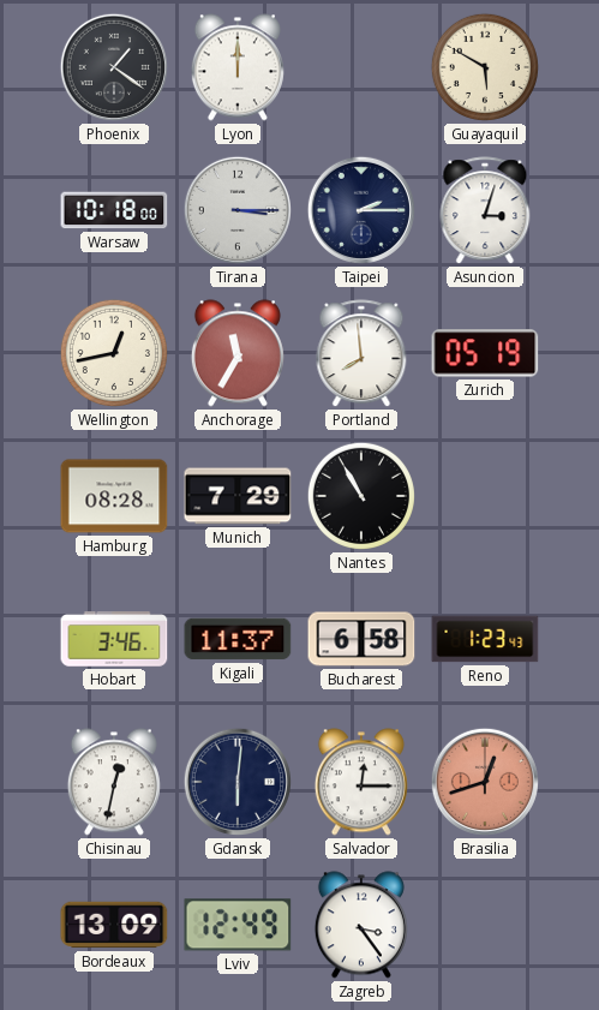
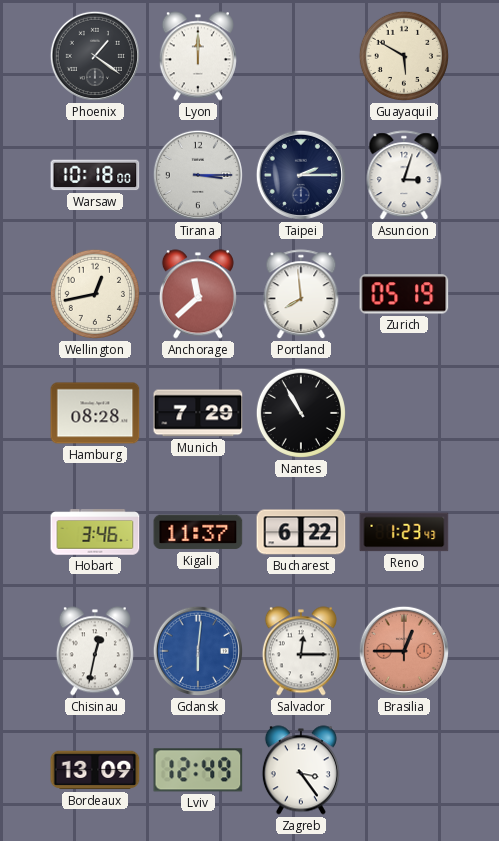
Anchorage: 11:35 -> 11:38
Bucharest: 6:58 -> 6:22
Gdansk dial: navy -> blue
Brasilia: 12:42 -> 12:45
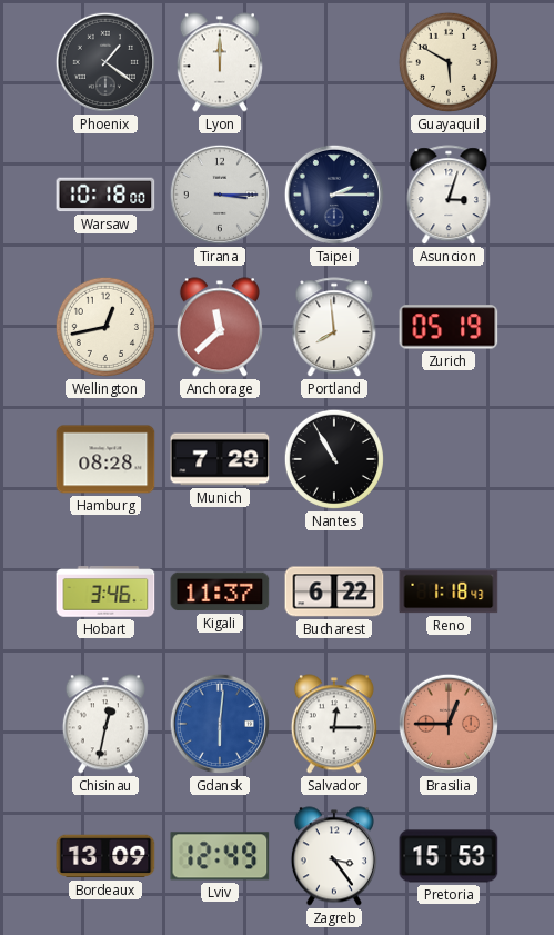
Reno: 1:23 -> 1:18
Pretoria: none -> 15:53
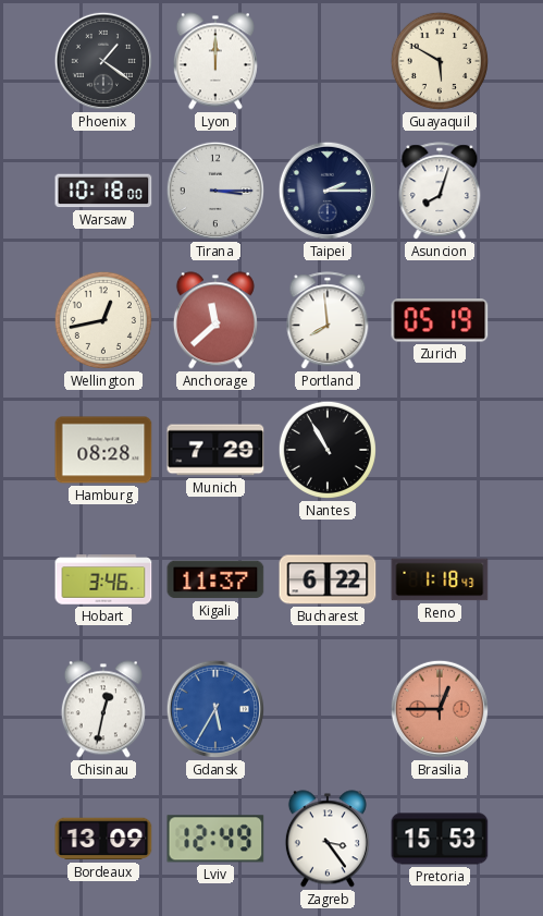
Asuncion: 3:03 -> 8:03
Gdansk: 6:01 -> 5:35
Salvador: 12:15 -> none
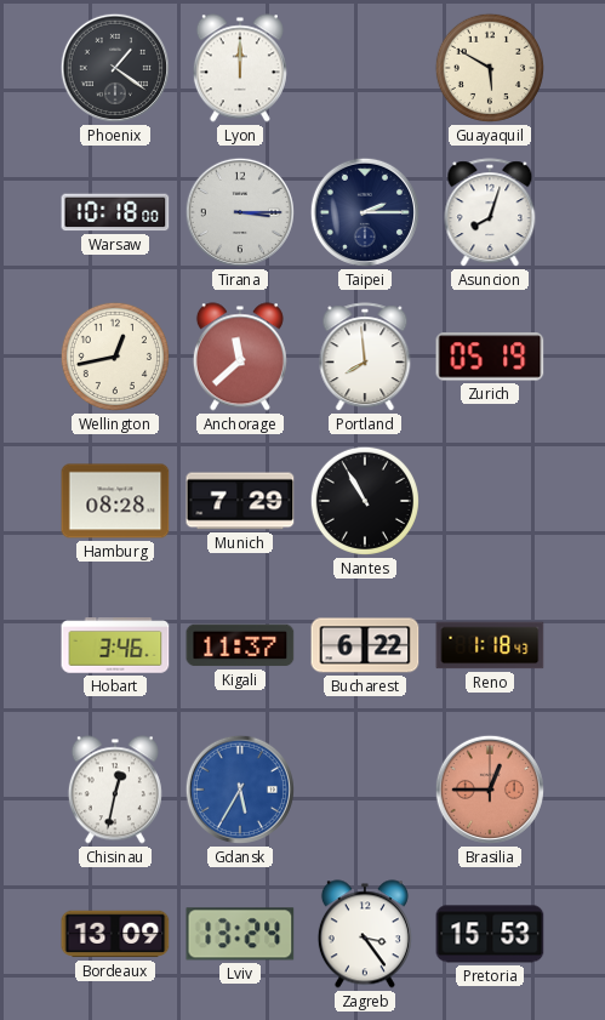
Lviv: 12:49 -> 13:24
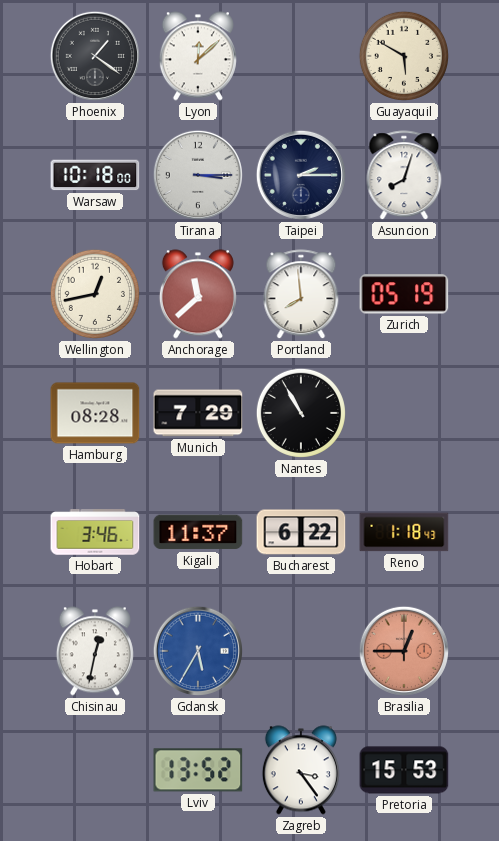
Lyon: 12:00 -> 12:08
Bordeaux: 13:09 -> none
Lviv: 13:24 -> 13:52
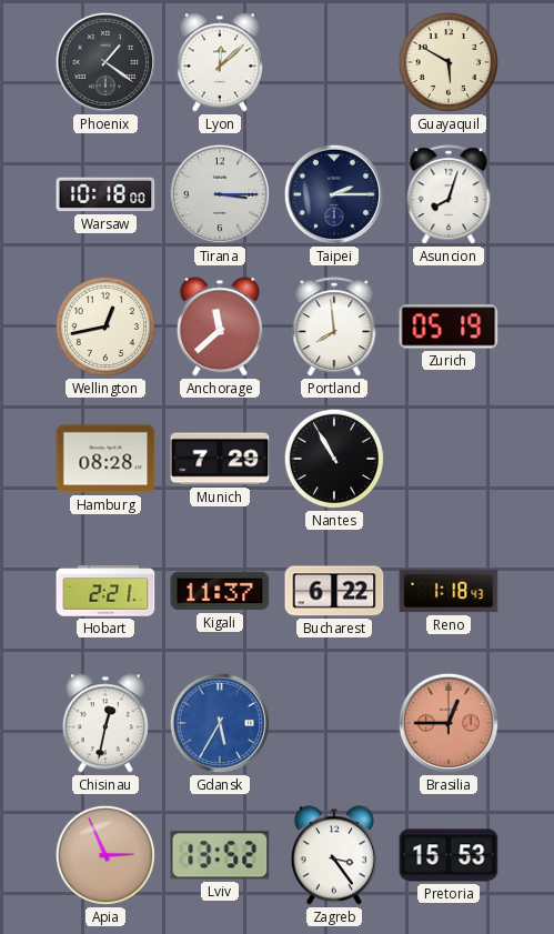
Hobart: 3:46 -> 2:21
Apia: none -> 2:56
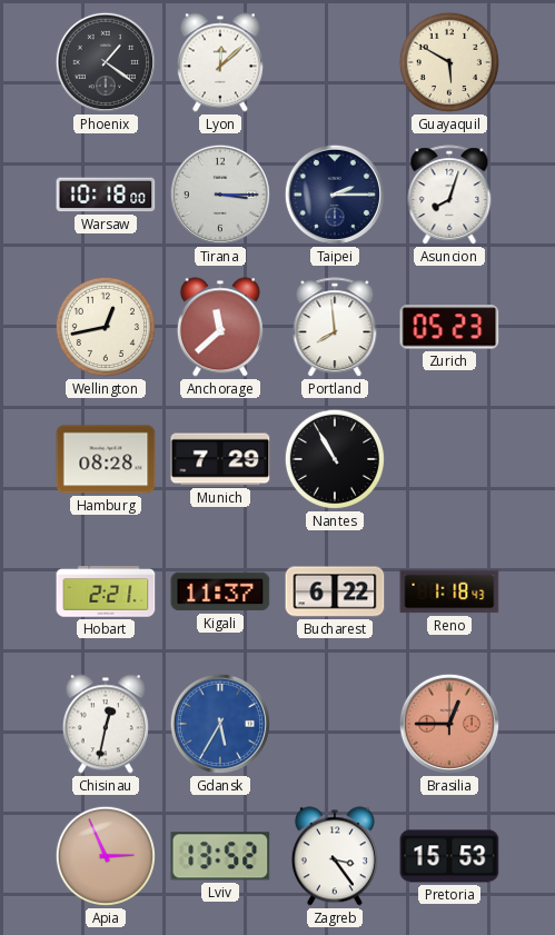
Zurich: 05:19 -> 05:23
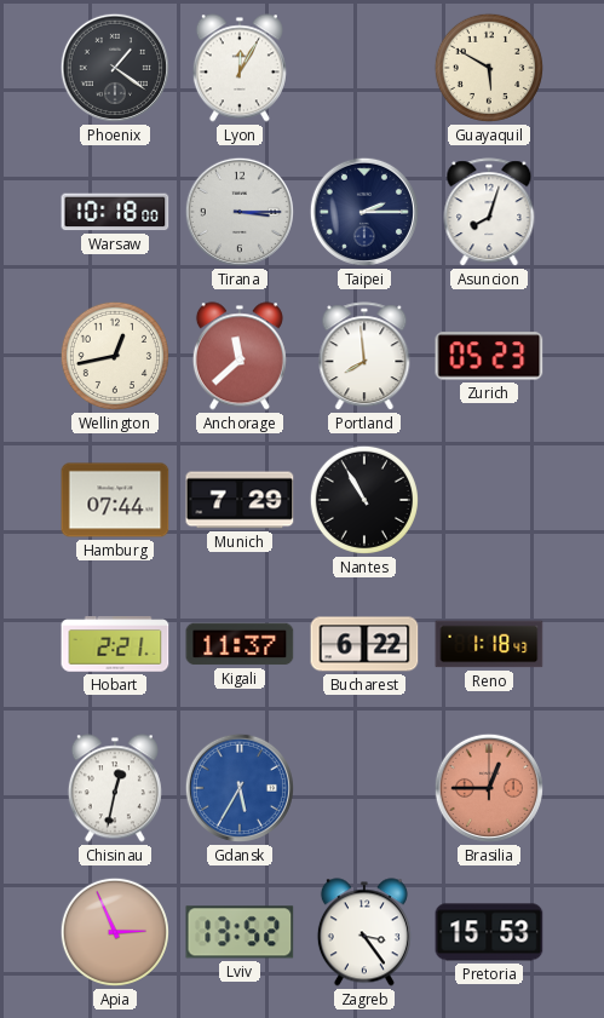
Lyon: 12:08 -> 12:05
Hamburg: 08:28 -> 07:44
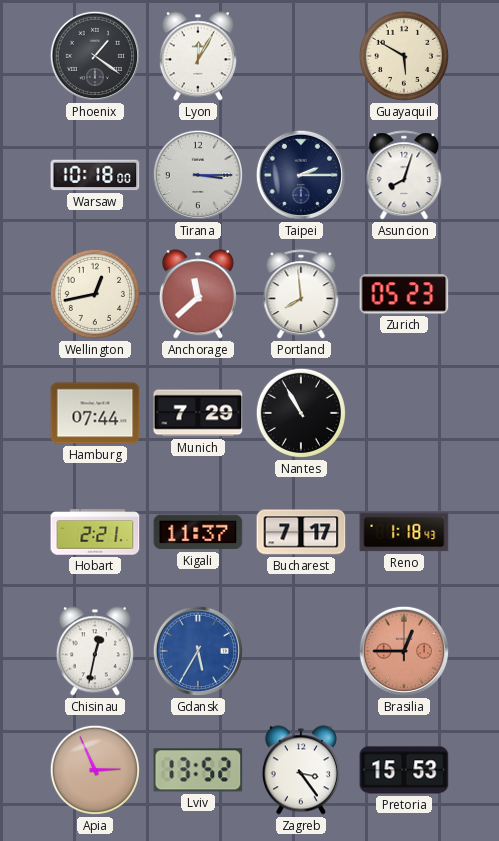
Bucharest: 6:22 -> 7:17
